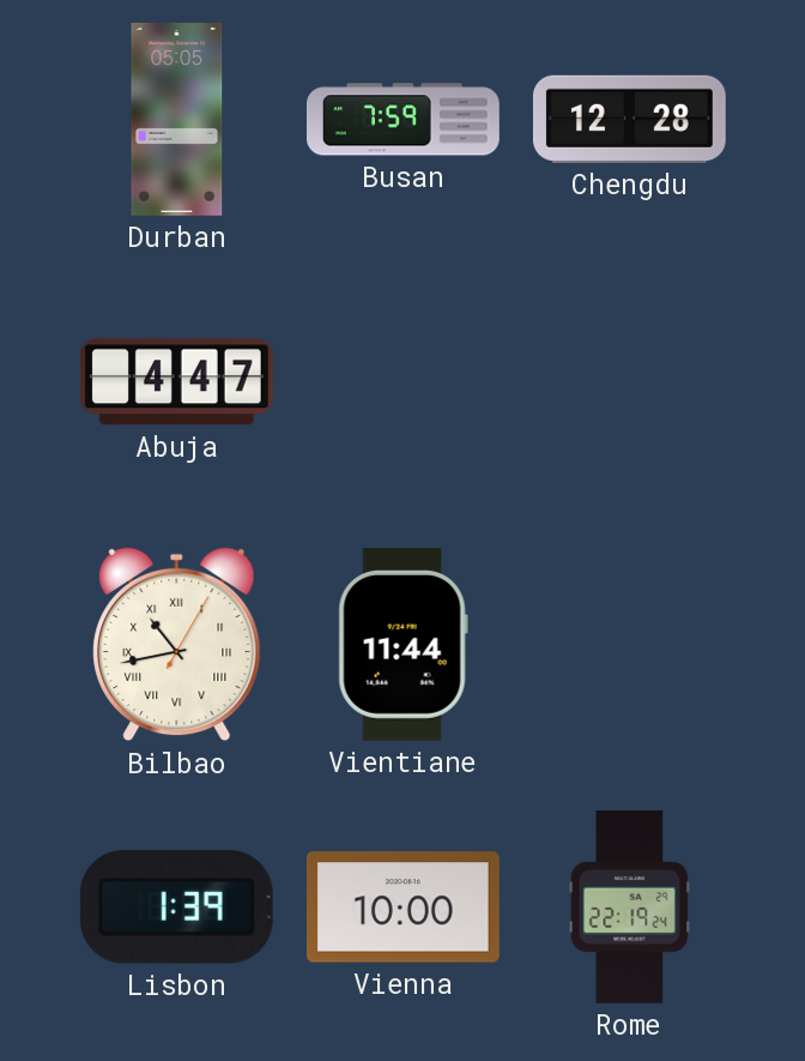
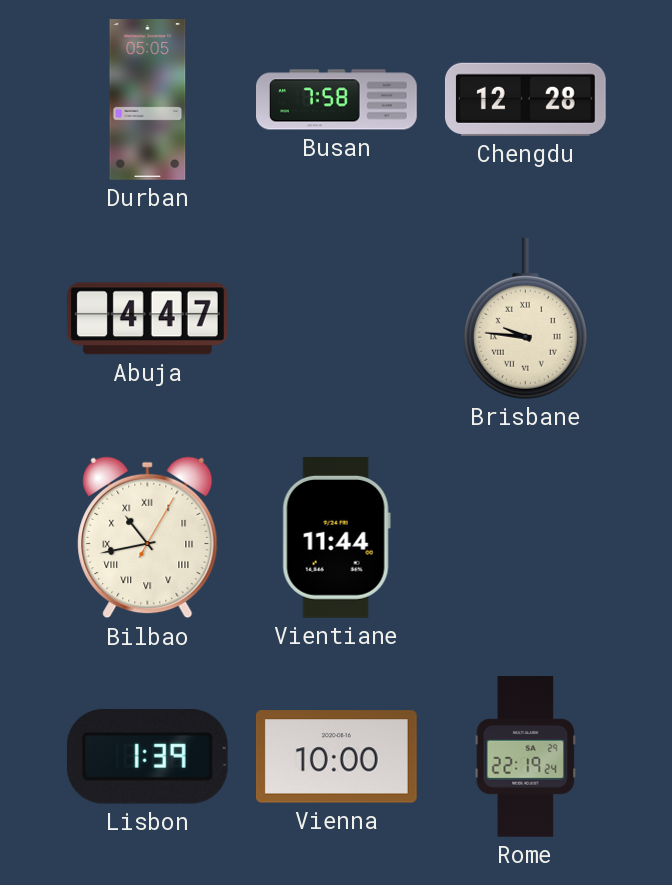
Busan: 7:59 -> 7:58
Brisbane: none -> 9:46
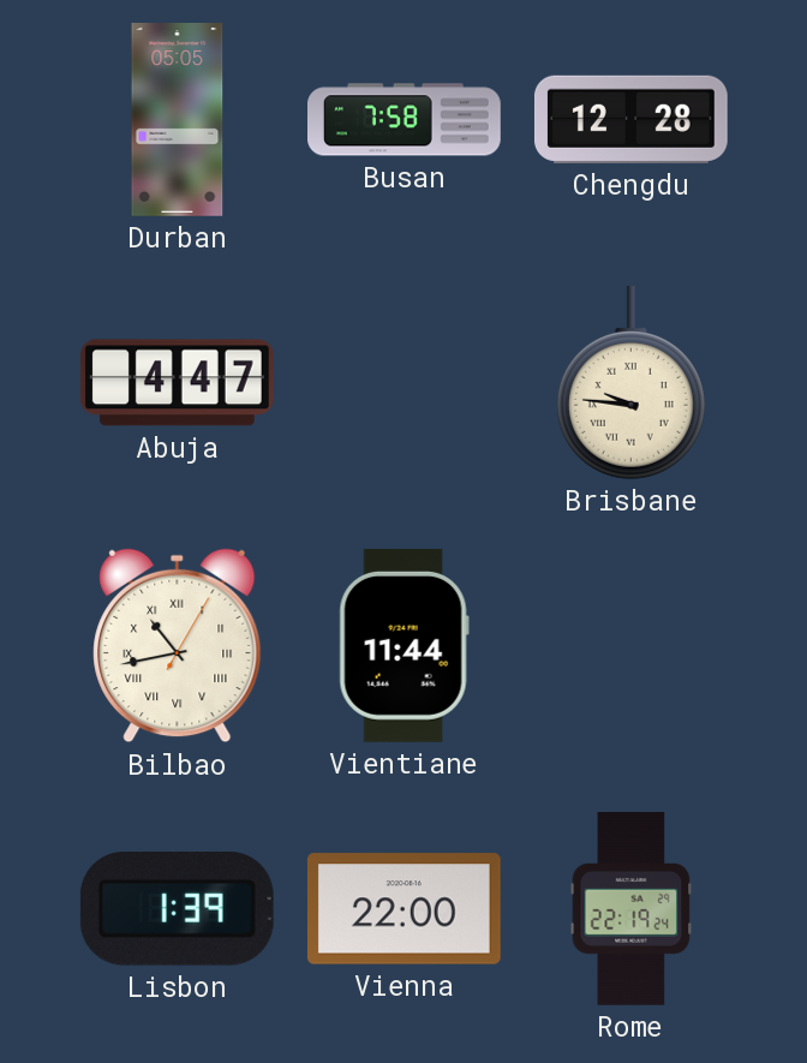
Vienna: 10:00 -> 22:00
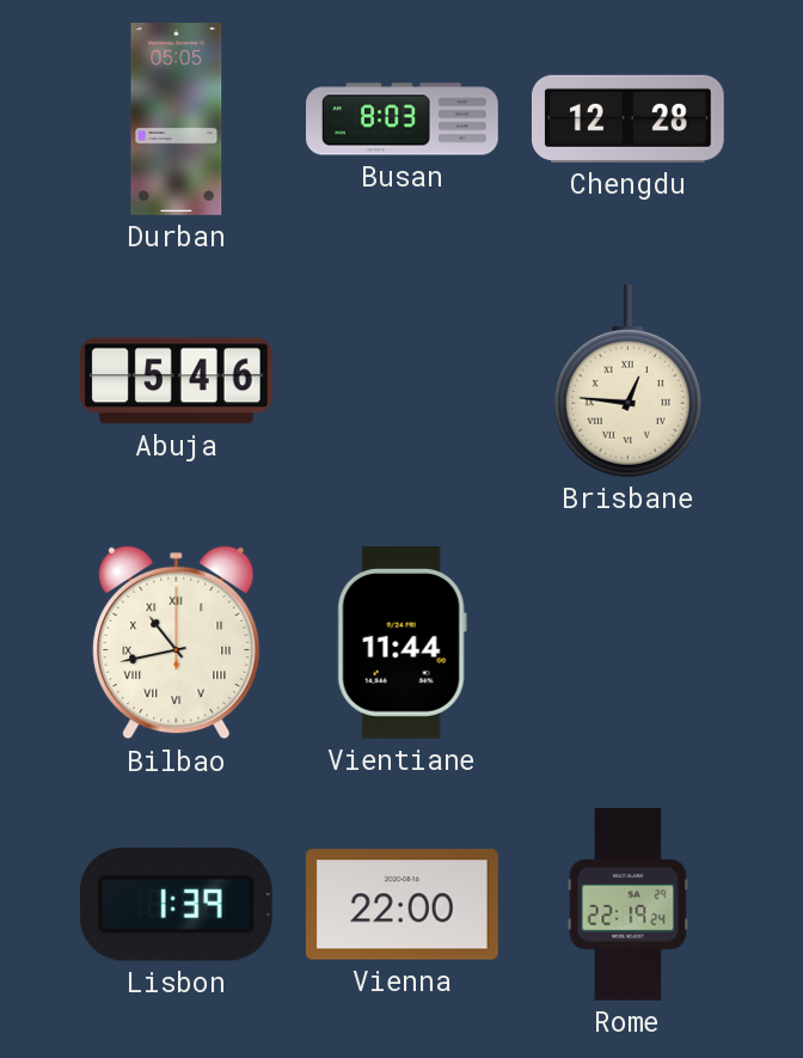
Busan: 7:58 -> 8:03
Abuja: 4:47 -> 5:46
Brisbane: 9:46 -> 12:46
Bilbao: 10:43:05 -> 10:43:00
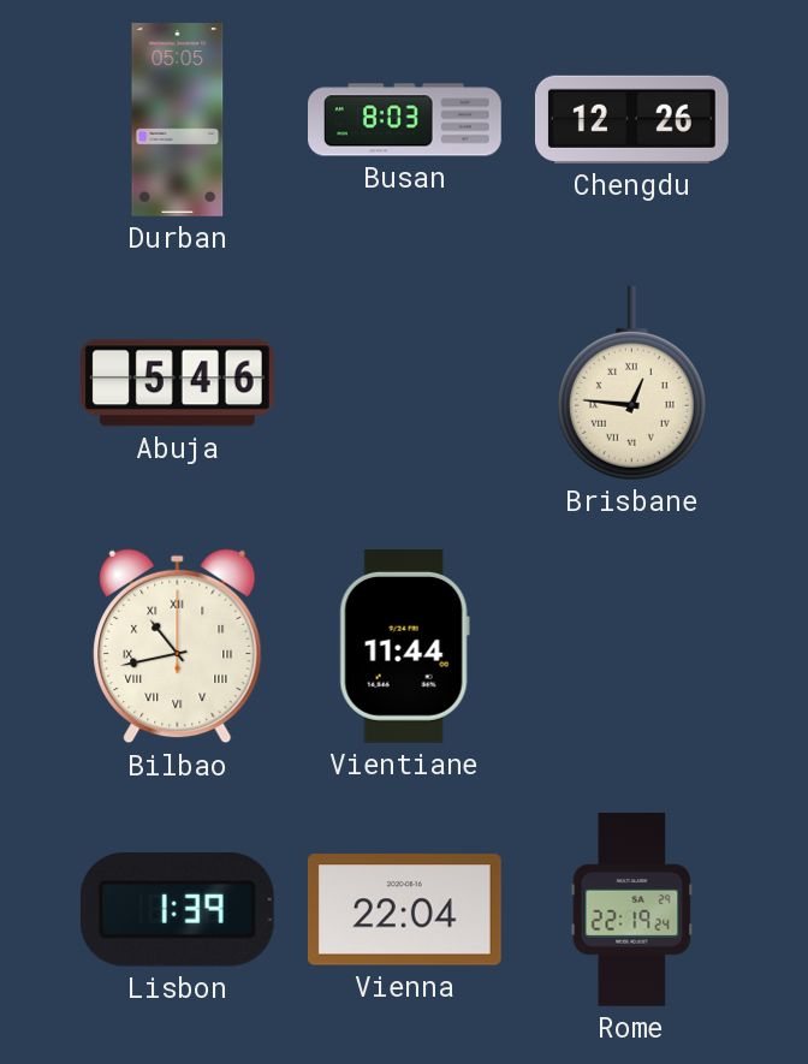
Chengdu: 12:28 -> 12:26
Vienna: 22:00 -> 22:04
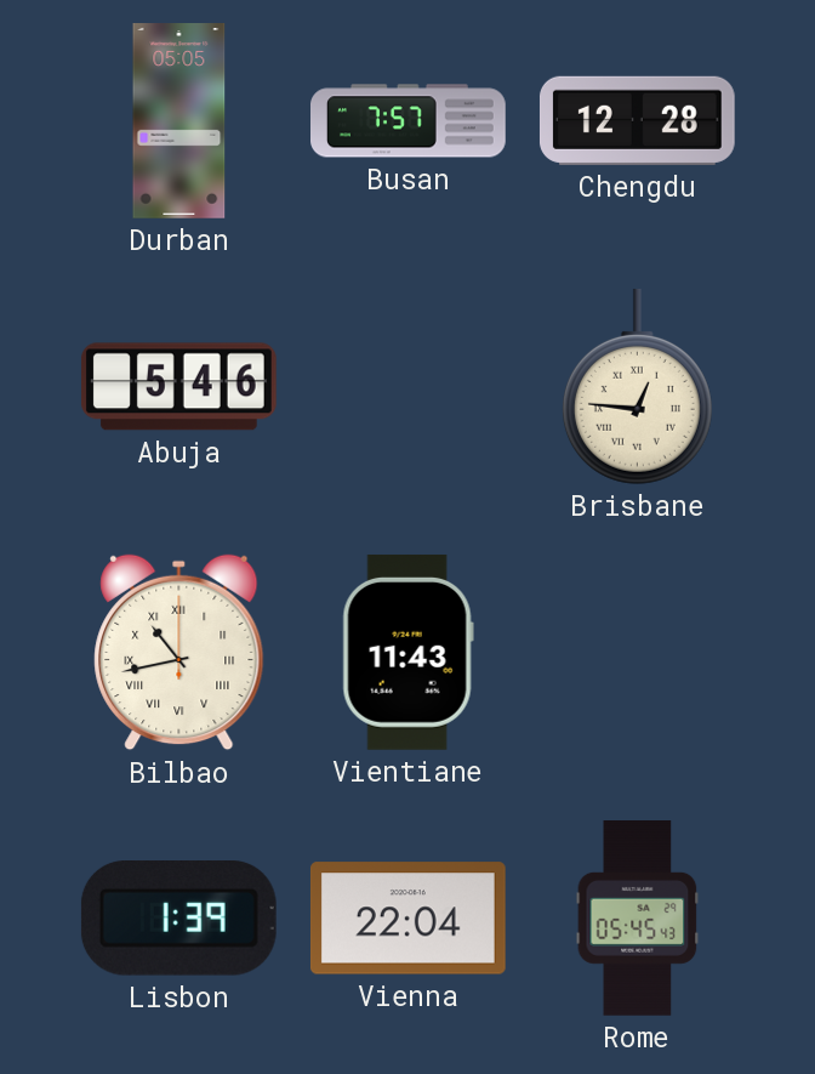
Busan: 8:03 -> 7:57
Chengdu: 12:26 -> 12:28
Vientiane: 11:44 -> 11:43
Rome: 22:19 -> 05:45
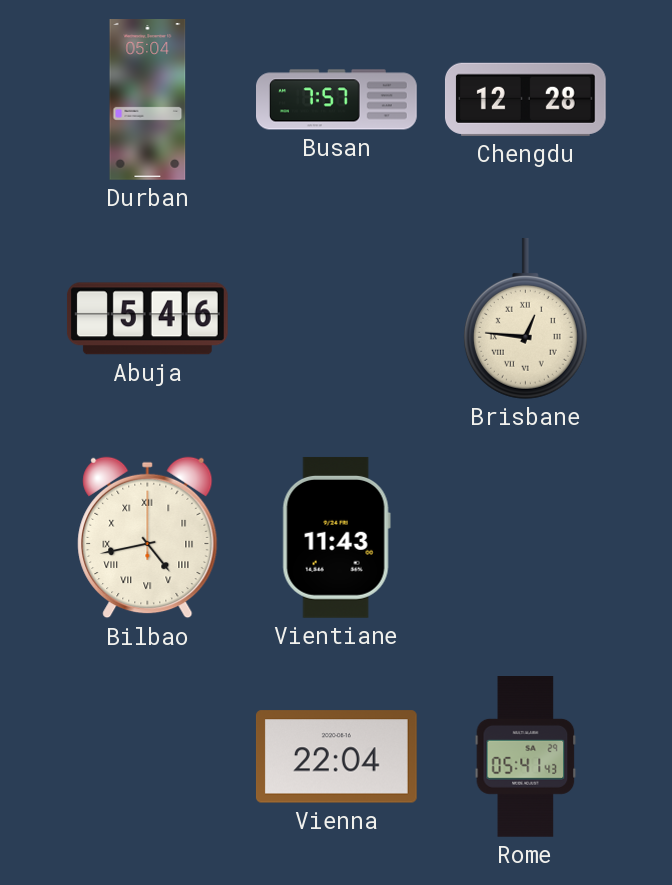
Durban: 05:05 -> 05:04
Bilbao: 10:43 -> 4:43
Lisbon: 1:39 -> none
Rome: 05:45 -> 05:41
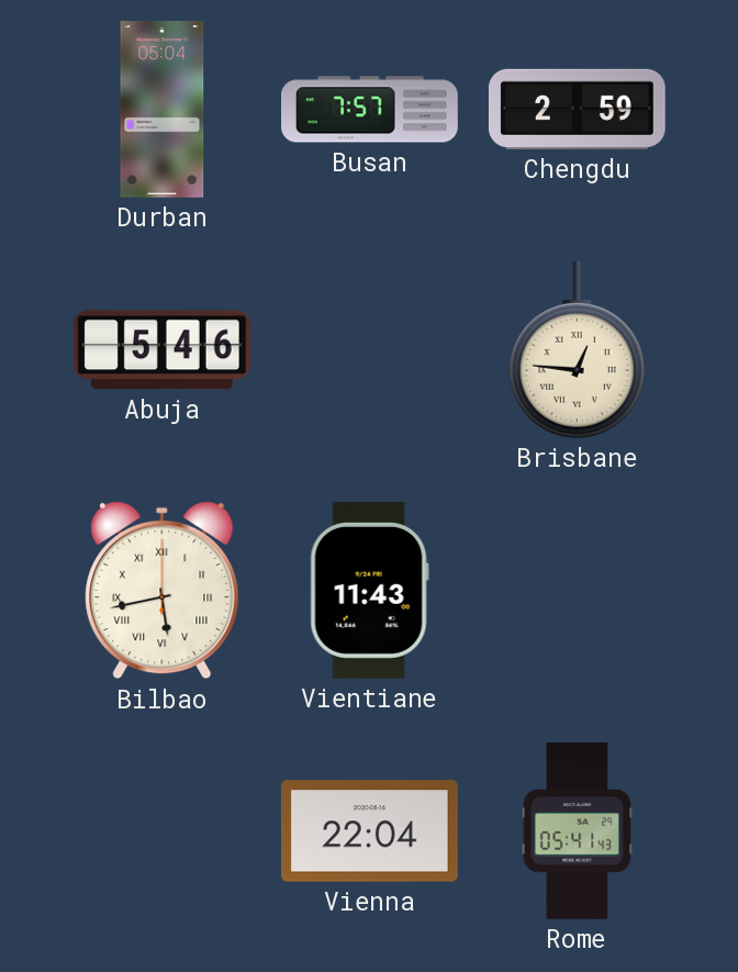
Chengdu: 12:28 -> 2:59
Bilbao: 4:43 -> 5:43
